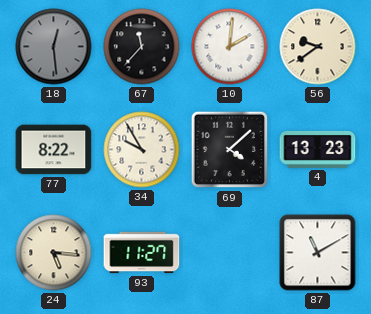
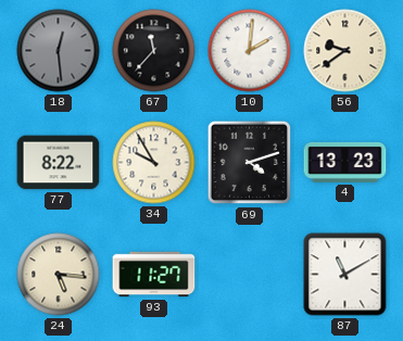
69: 4:08 -> 4:12
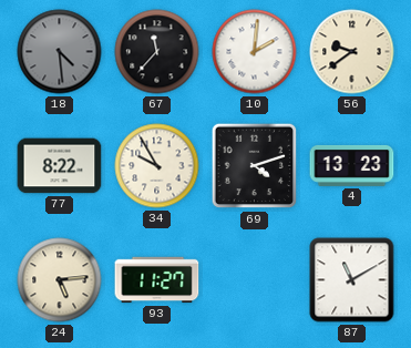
18: 12:29 -> 4:29
24: 5:16 -> 5:14
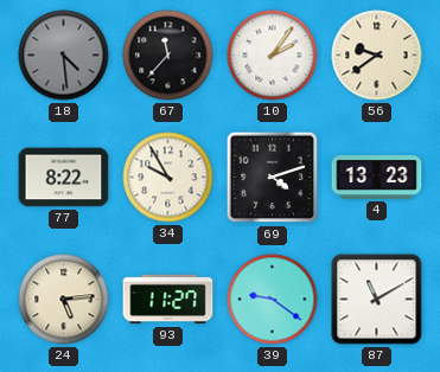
10: 2:01 -> 2:06
39: none -> 9:21
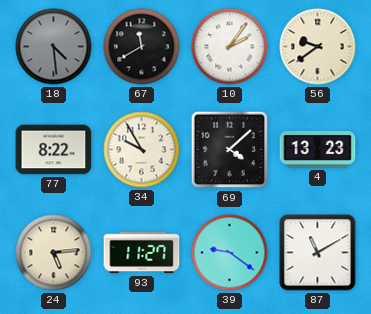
67: 11:37 -> 11:40
69: 4:12 -> 4:08
